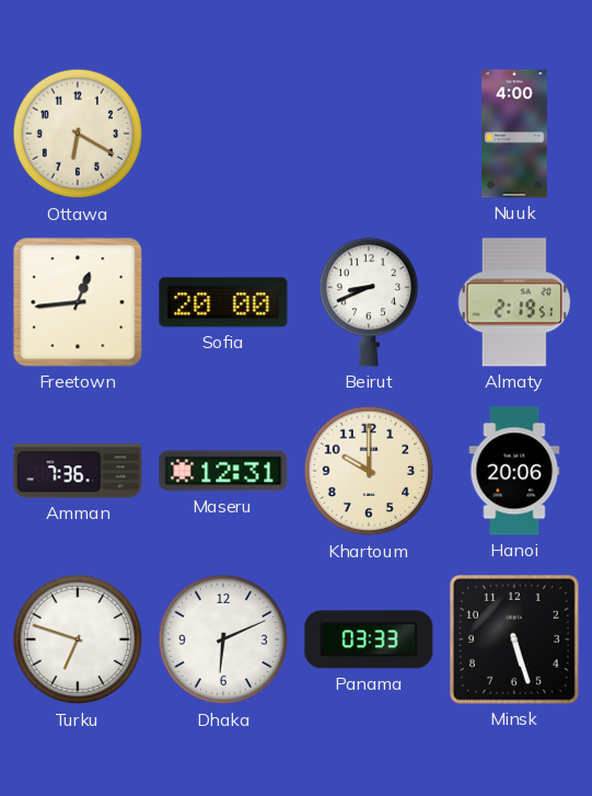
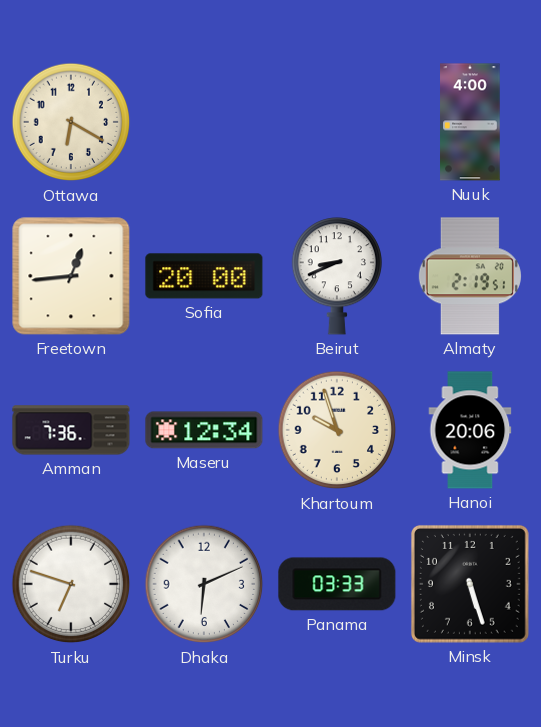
Maseru: 12:31 -> 12:34
Khartoum: 10:00 -> 9:57
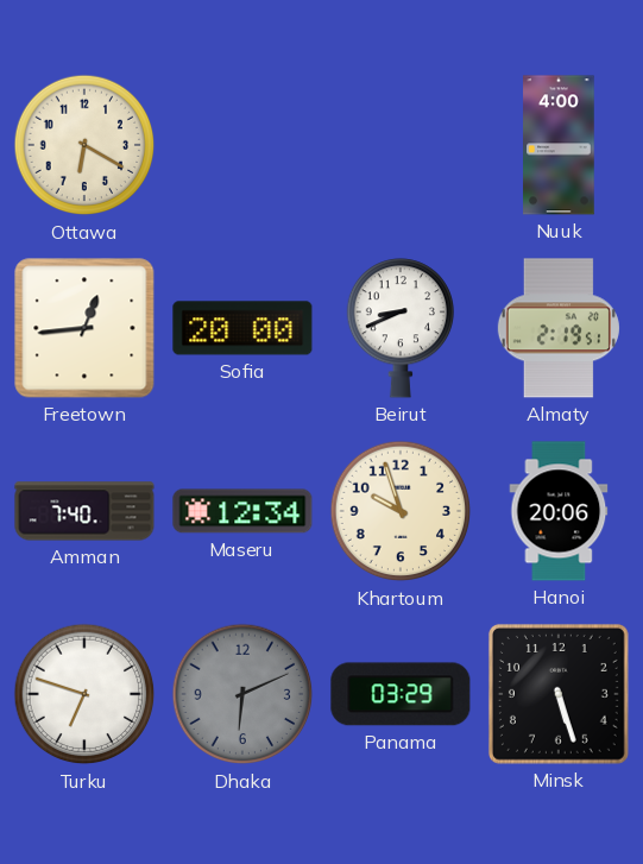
Amman: 7:36 -> 7:40
Dhaka dial: white -> grey
Panama: 03:33 -> 03:29
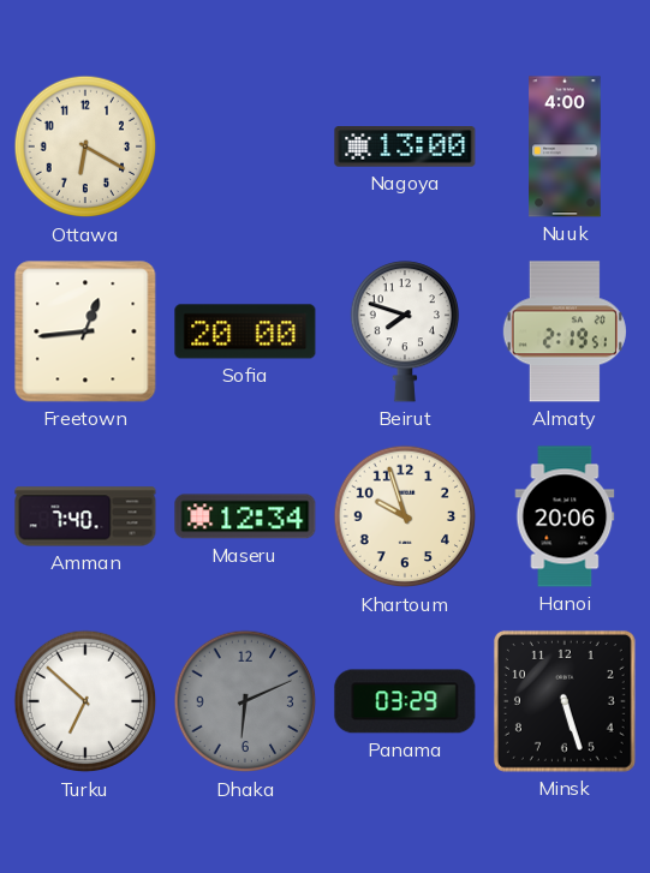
Nagoya: none -> 13:00
Beirut: 8:41 -> 7:48
Turku: 6:48 -> 6:52
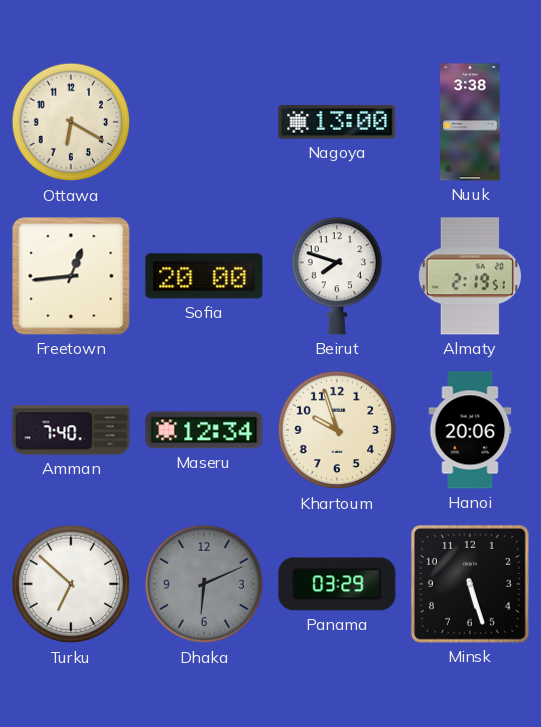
Nuuk: 4:00 -> 3:38
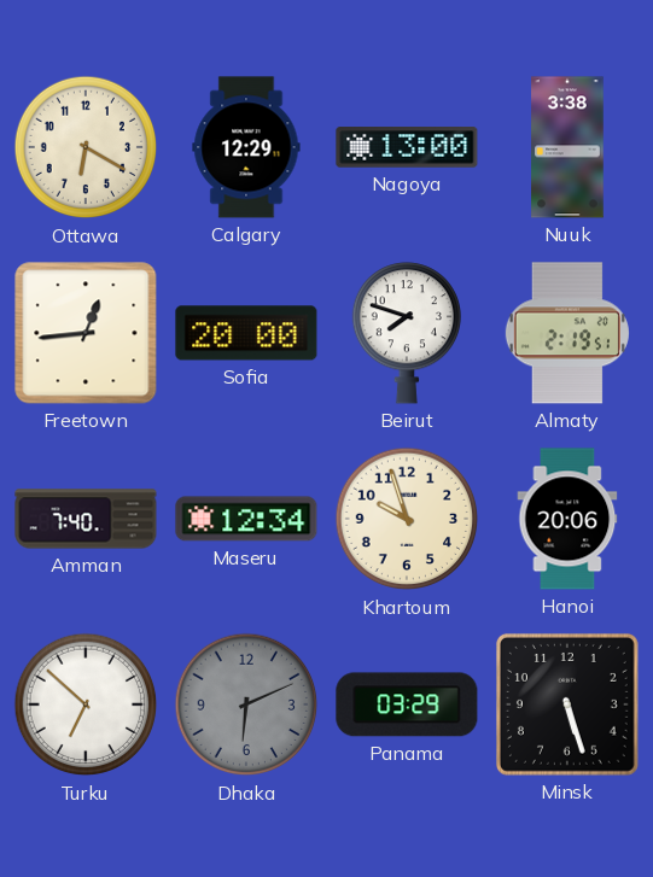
Calgary: none -> 12:29
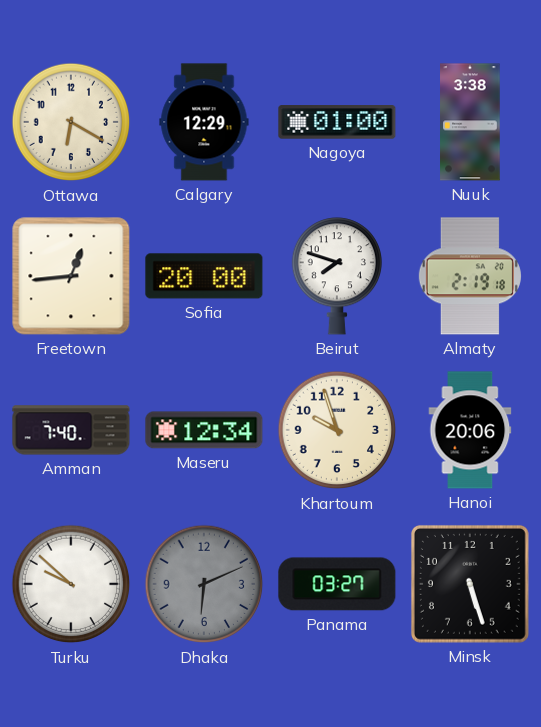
Nagoya: 13:00 -> 01:00
Almaty: 2:19:51 -> 2:19:18
Turku: 6:52 -> 9:52
Panama: 03:29 -> 03:27
